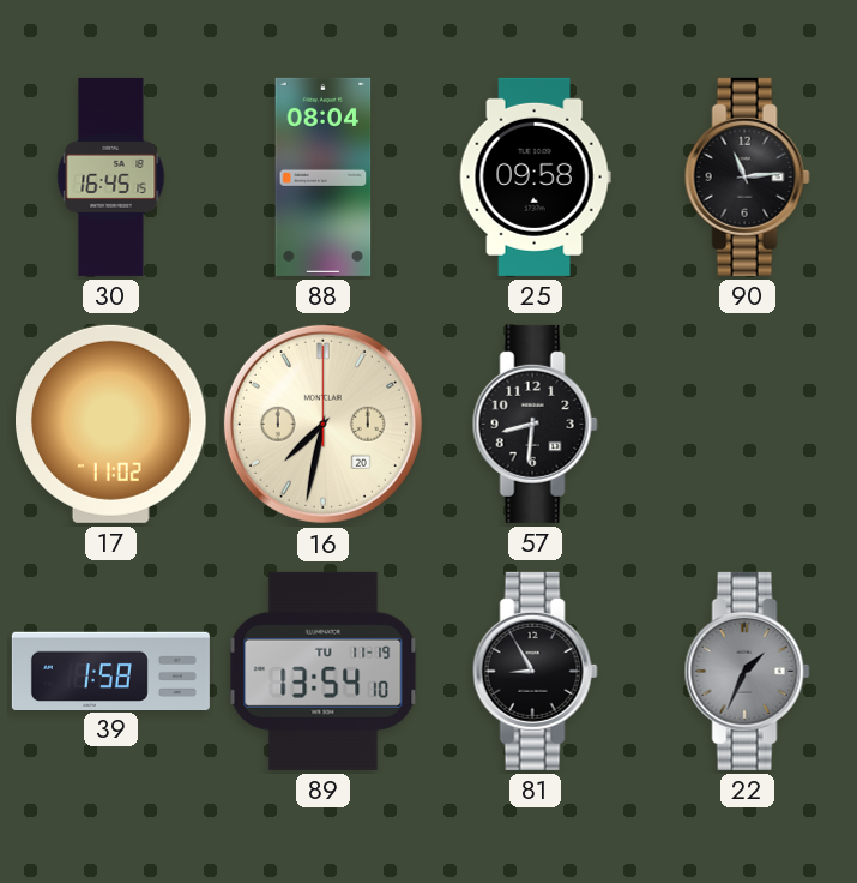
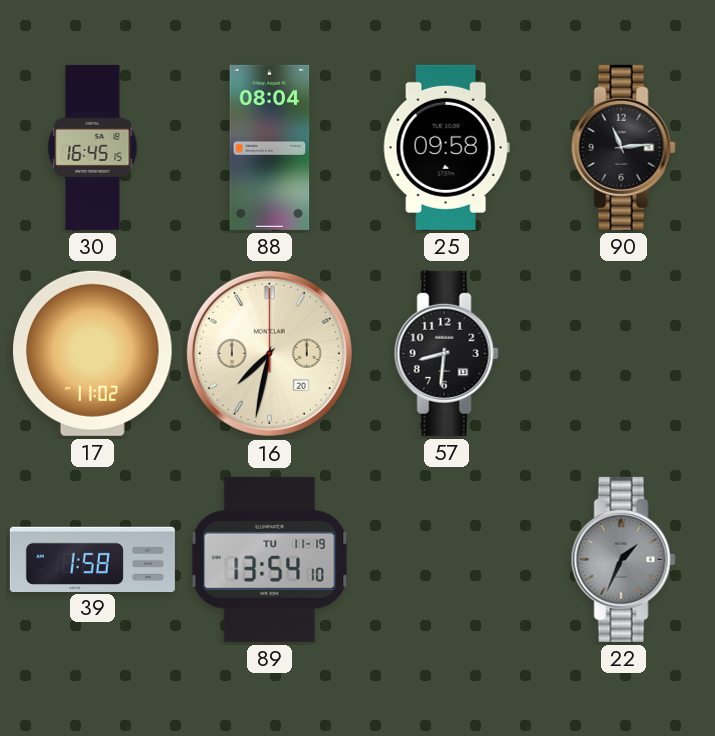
81: 8:55 -> none
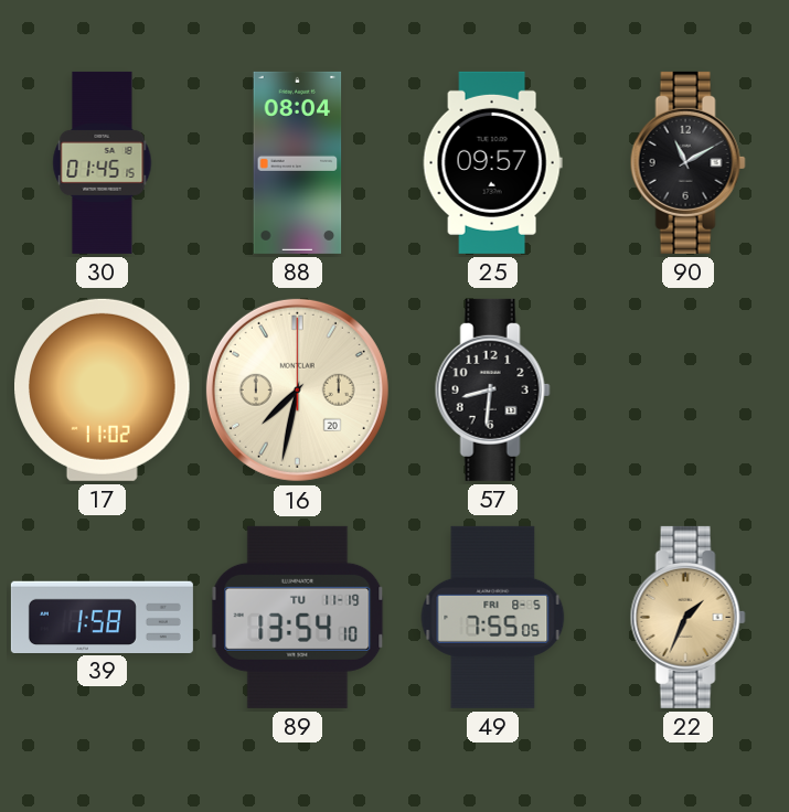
30: 16:45 -> 01:45
25: 09:58 -> 09:57
90: 11:14 -> 11:10
49: none -> 7:55
22 dial: grey -> champagne
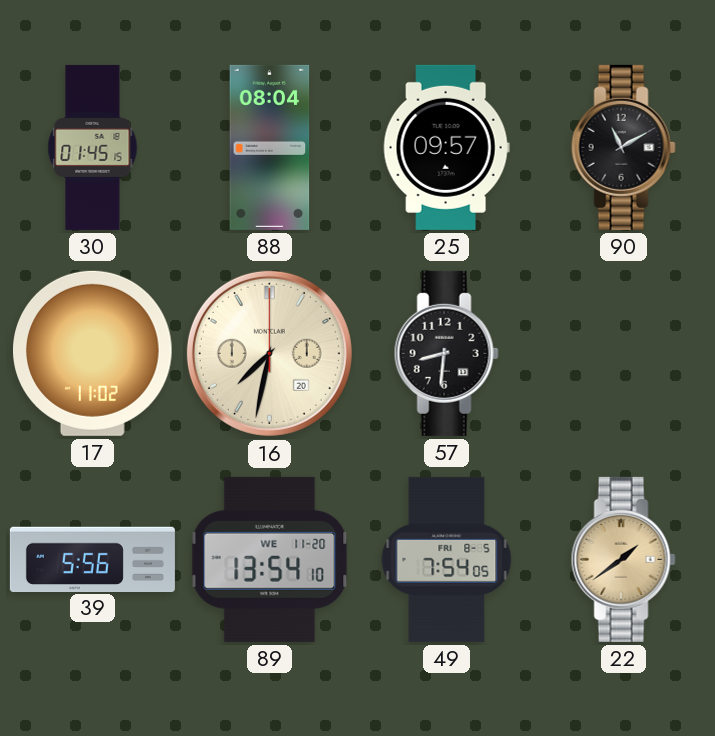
39: 1:58 -> 5:56
89 date: TU 11-19 -> WE 11-20
49: 7:55 -> 7:54
22: 1:34 -> 1:39
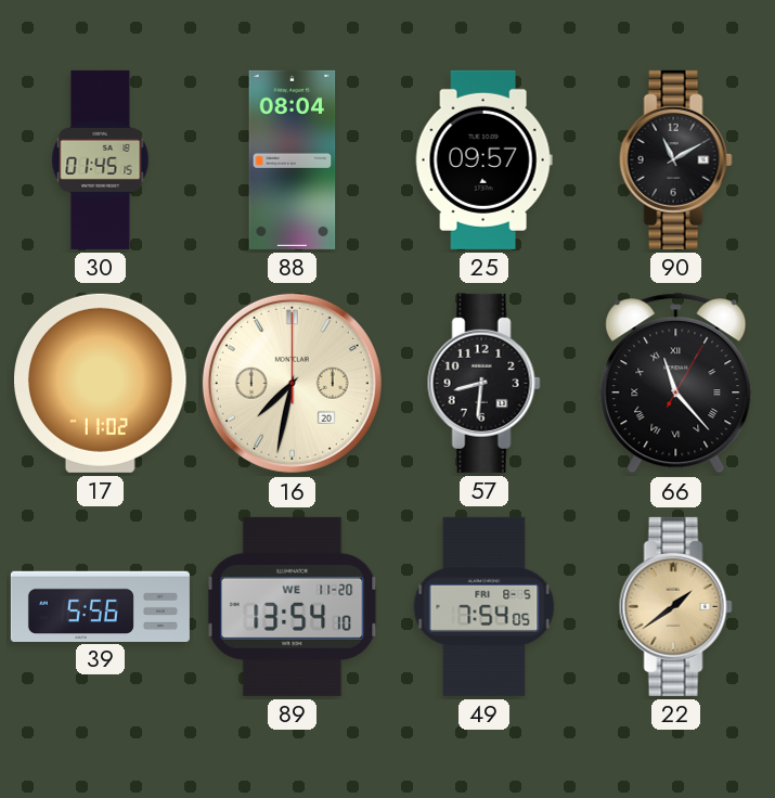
66: none -> 11:23
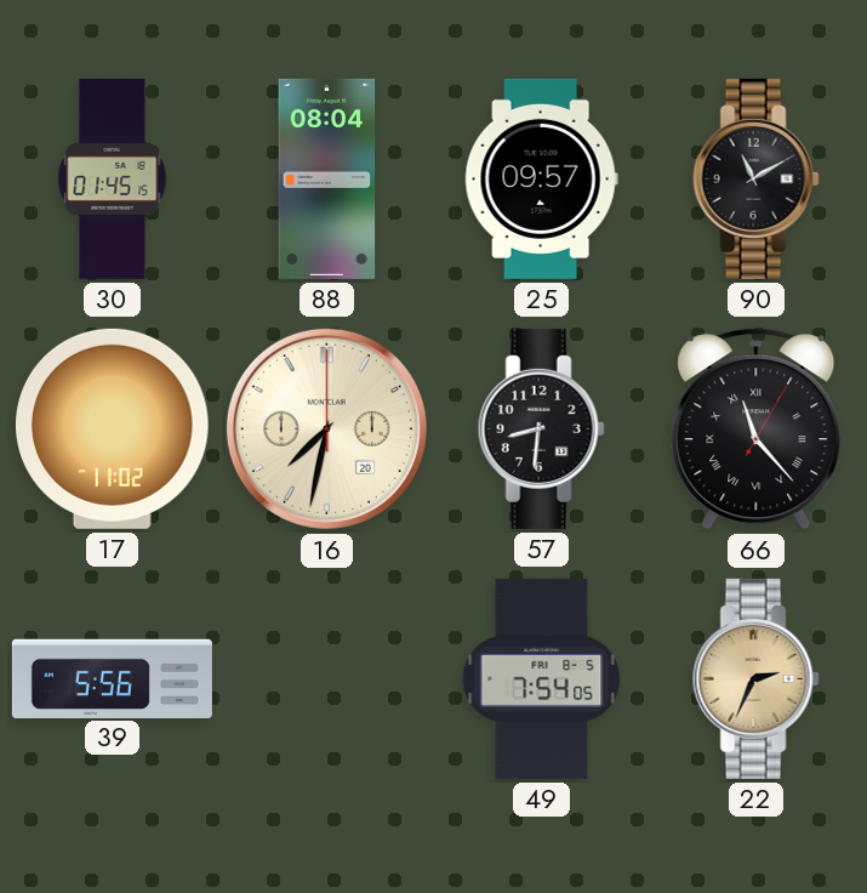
89: 13:54 -> none
22: 1:39 -> 2:34
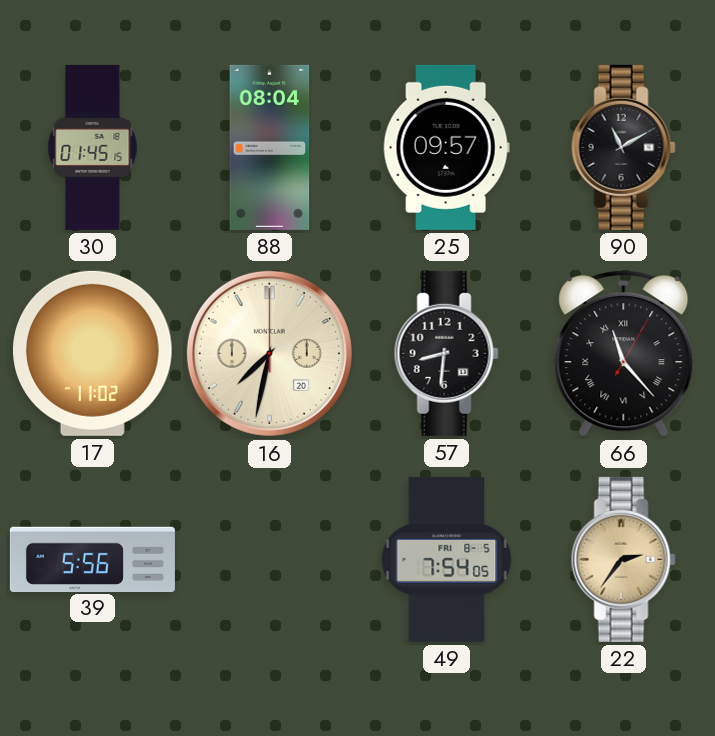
22: 2:34 -> 2:36
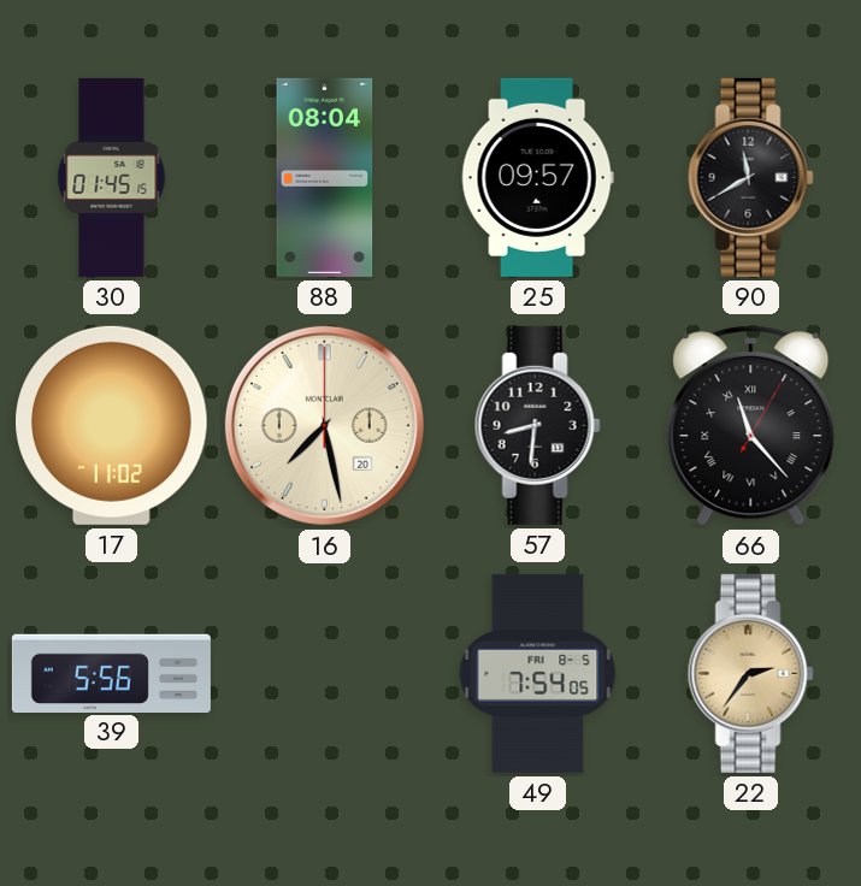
90: 11:10 -> 11:40
16: 7:32 -> 7:28
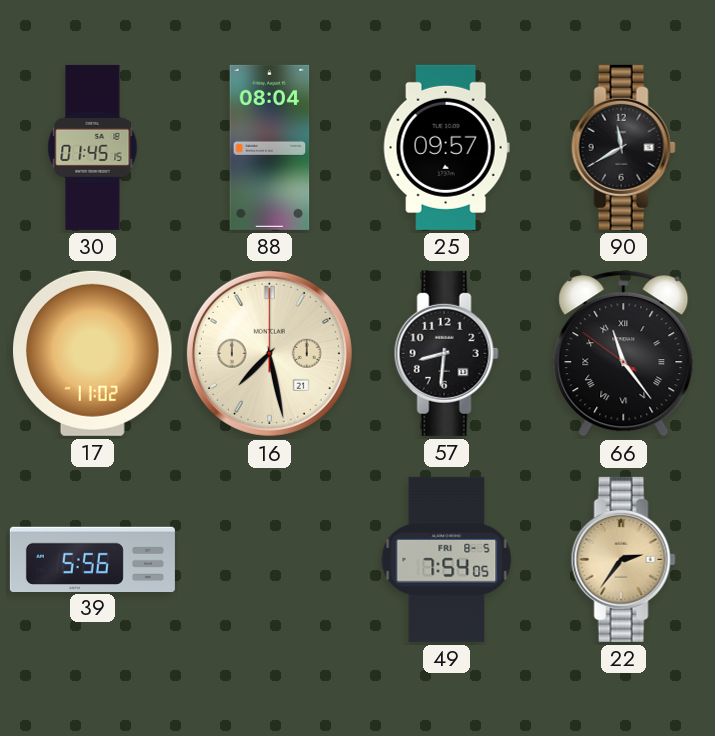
16 date: 20 -> 21
66: 11:23:05 -> 11:23:51
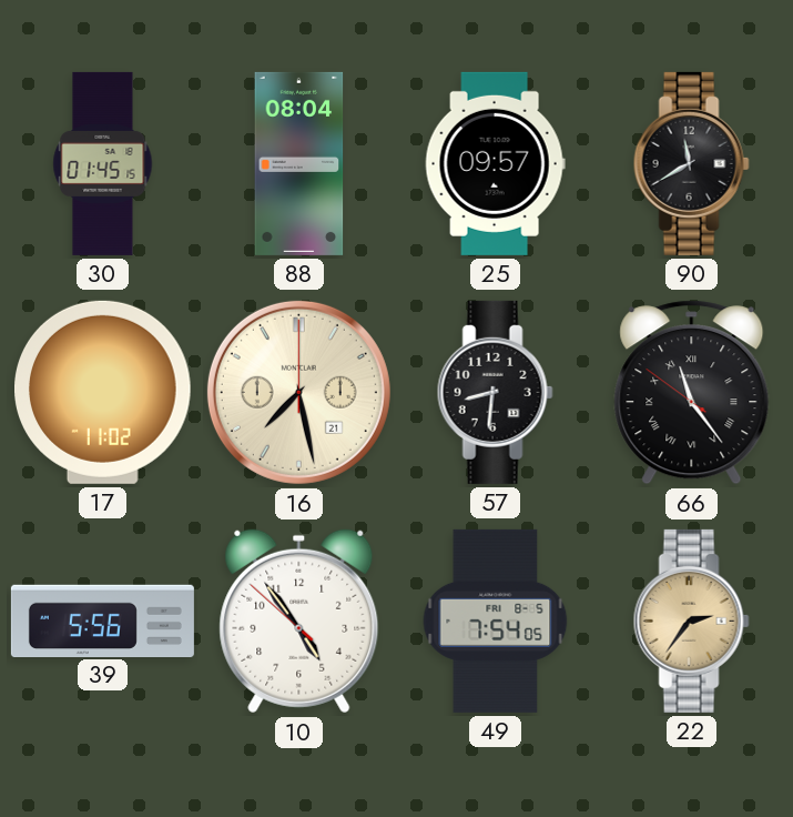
10: none -> 4:53
